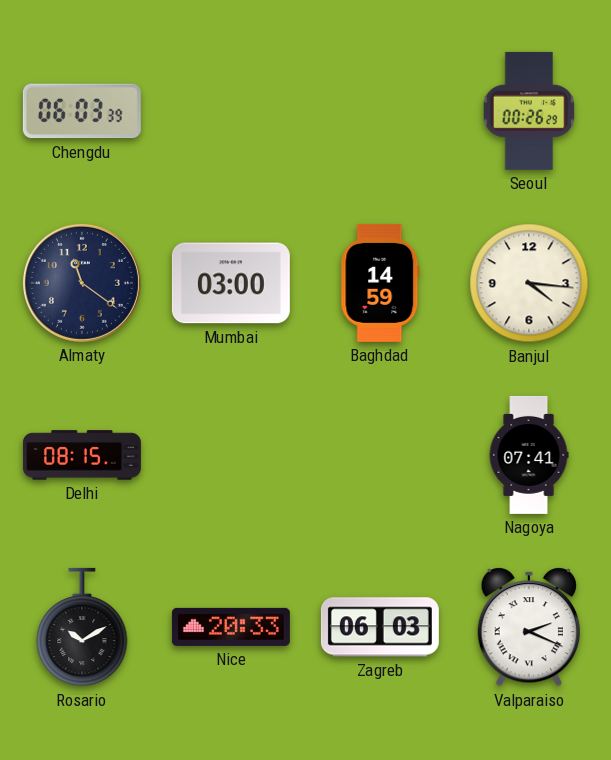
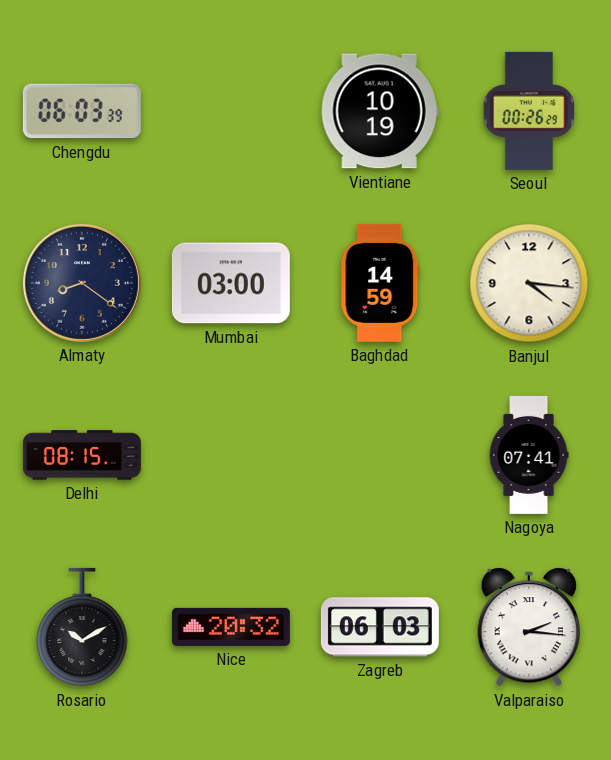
Vientiane: none -> 10:19
Almaty: 11:21 -> 8:21
Nice: 20:33 -> 20:32
Valparaiso: 2:19 -> 2:16
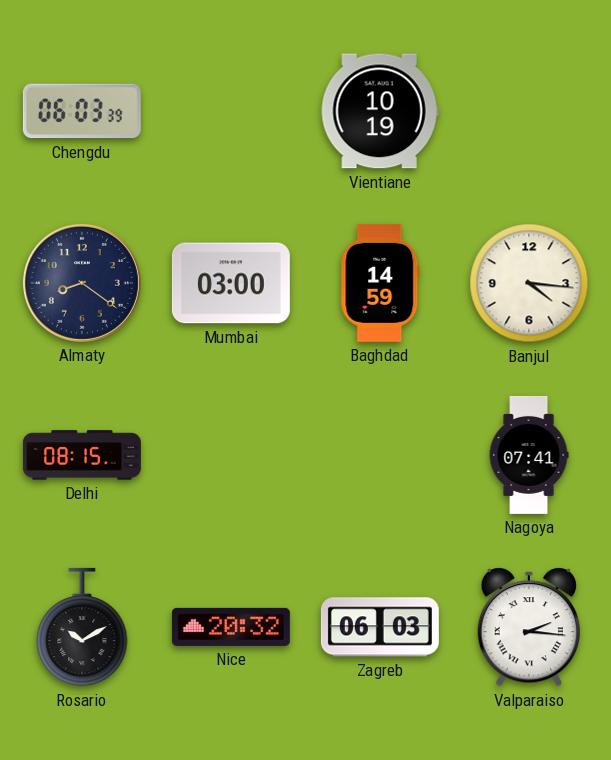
Seoul: 00:26 -> none
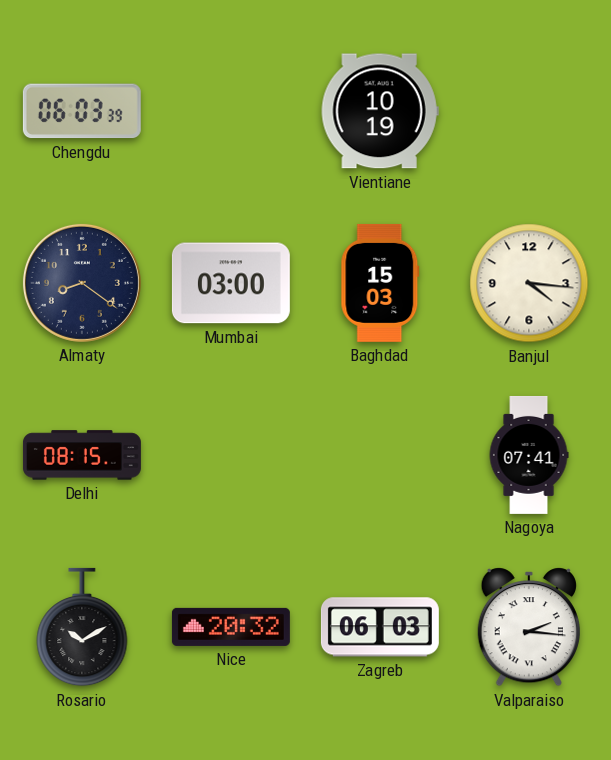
Baghdad: 14:59 -> 15:03
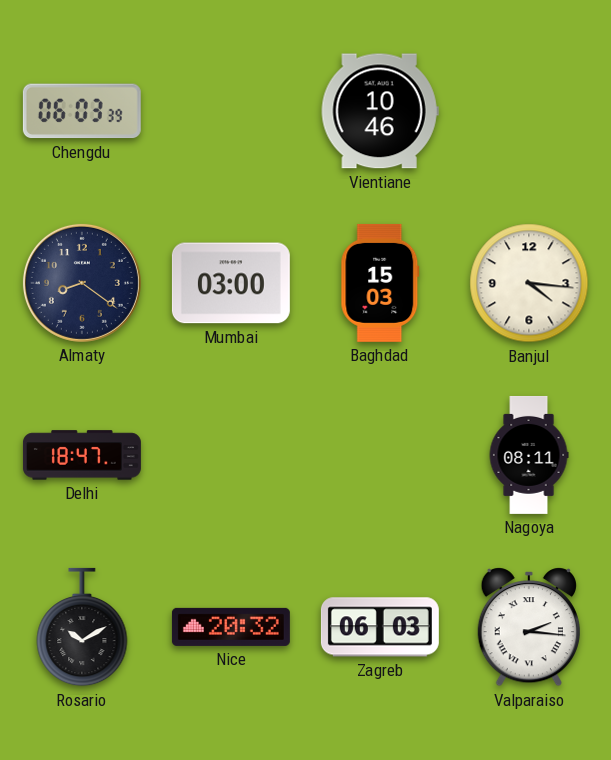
Vientiane: 10:19 -> 10:46
Delhi: 08:15 -> 18:47
Nagoya: 07:41 -> 08:11
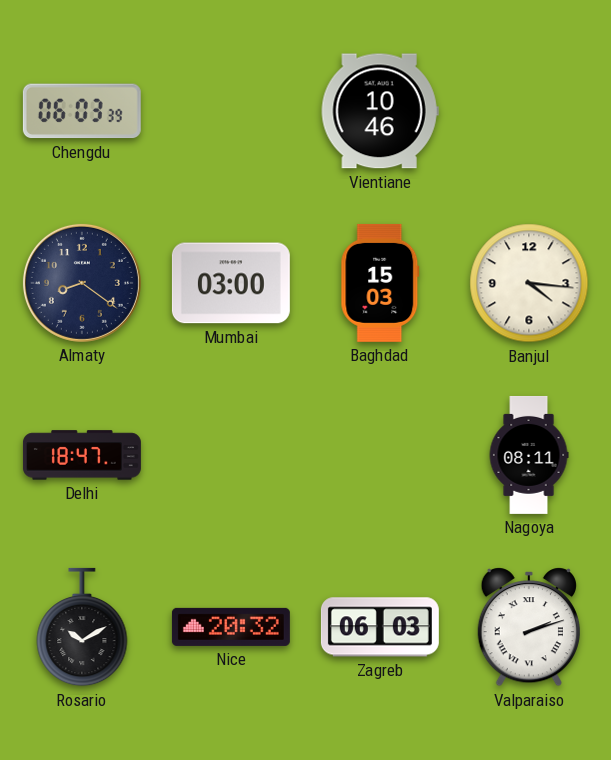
Valparaiso: 2:16 -> 2:12
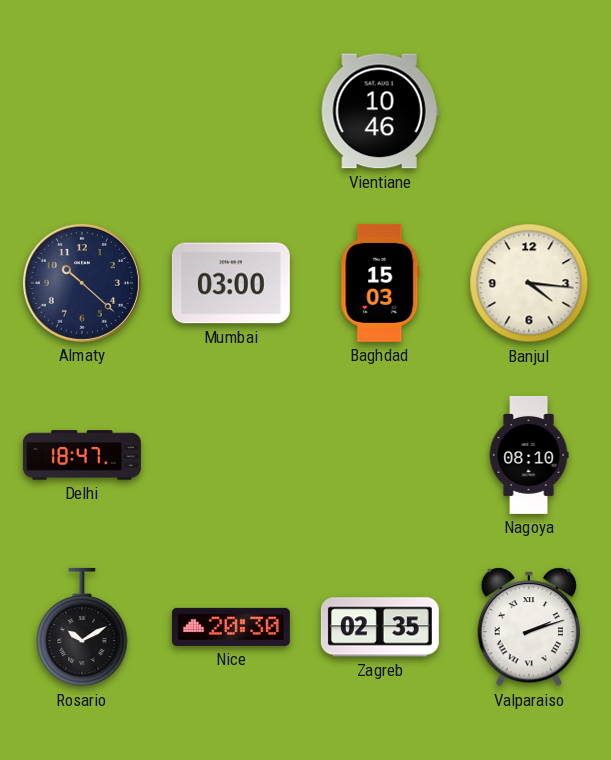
Chengdu: 06:03 -> none
Almaty: 8:21 -> 10:22
Nagoya: 08:11 -> 08:10
Nice: 20:32 -> 20:30
Zagreb: 06:03 -> 02:35
